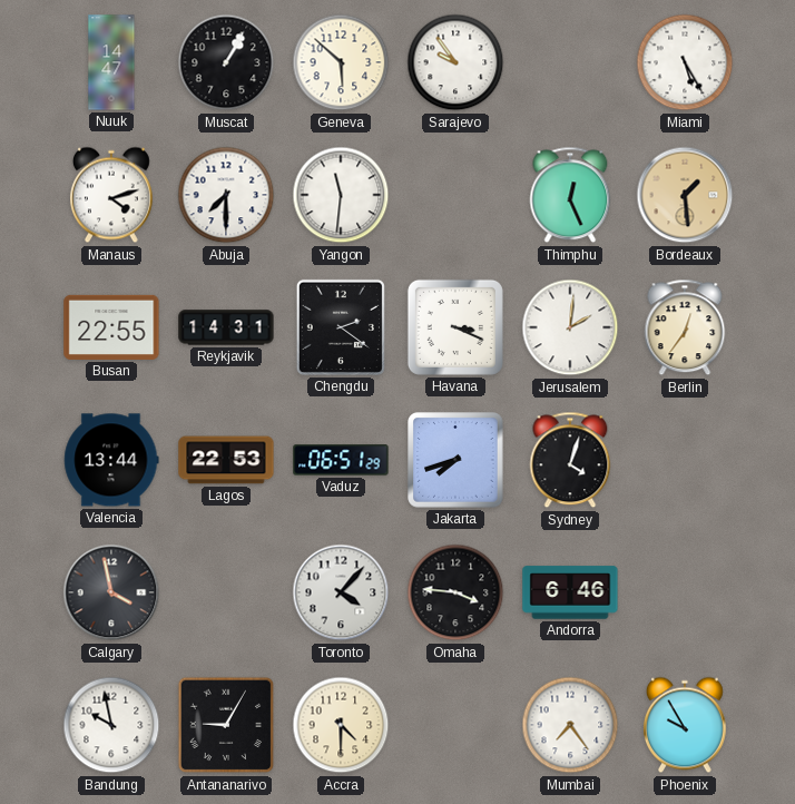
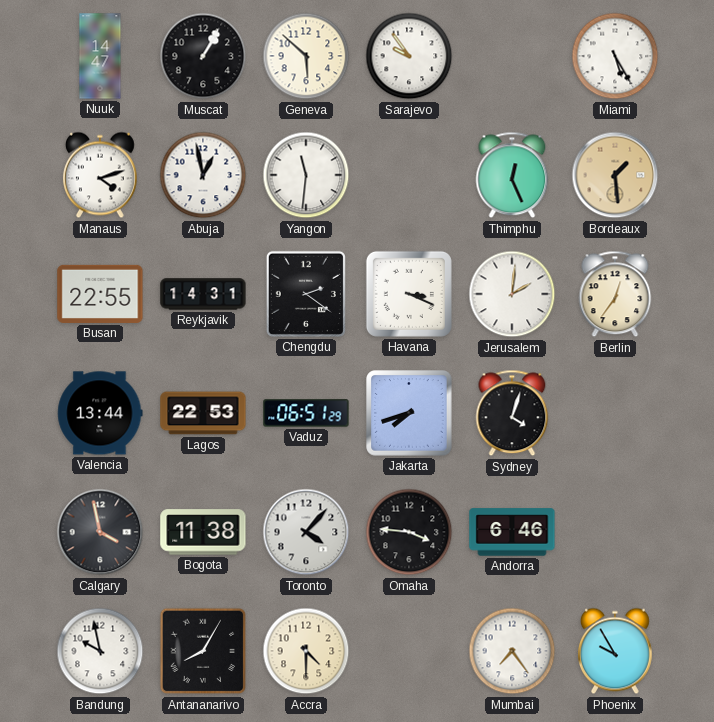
Abuja: 7:30 -> 12:58
Bogota: none -> 11:38
Antananarivo: 9:05 -> 8:05
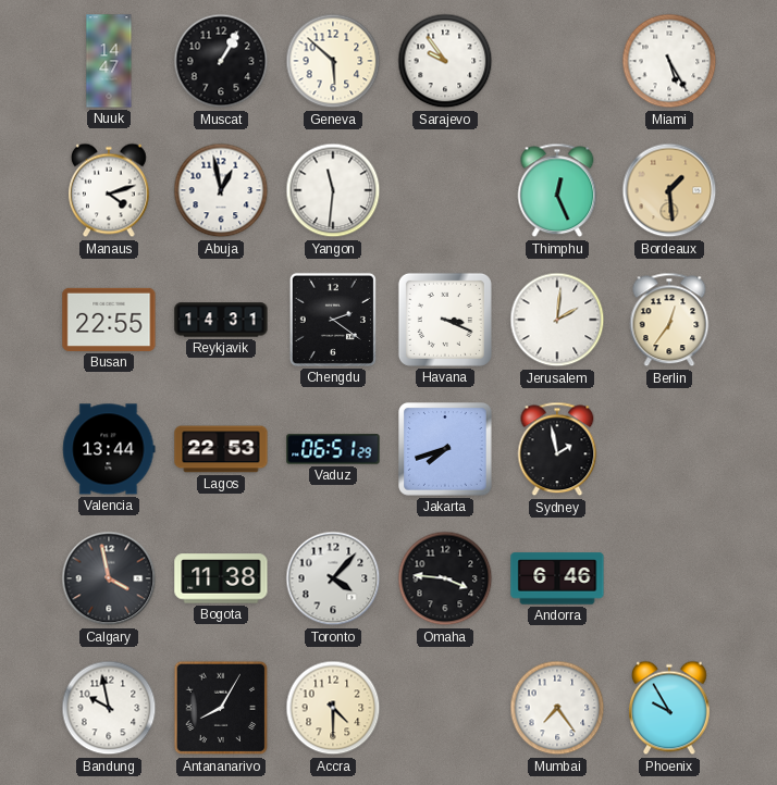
Sydney: 4:03 -> 1:58
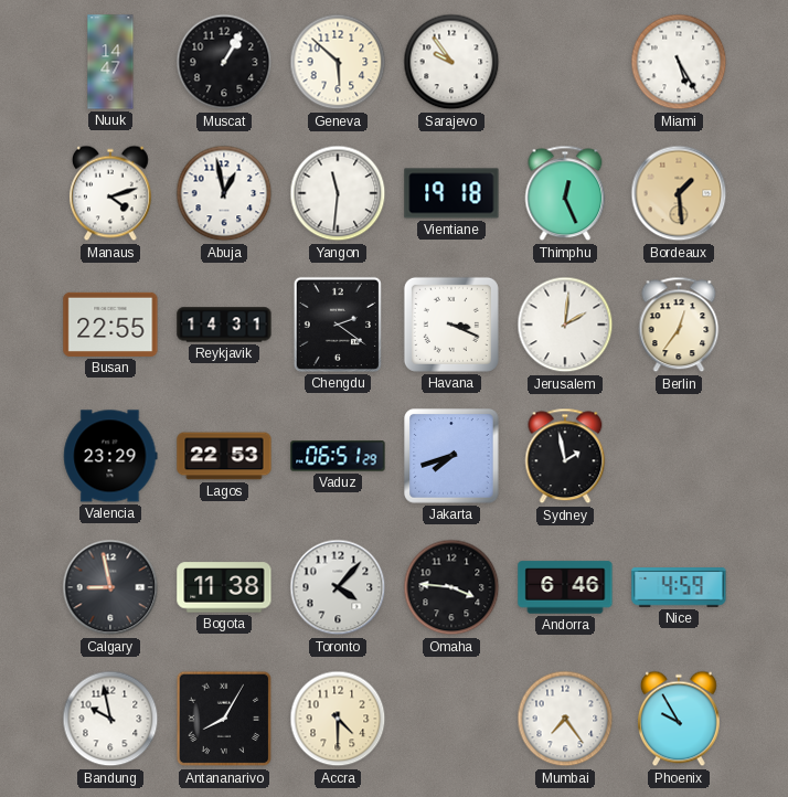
Vientiane: none -> 19:18
Valencia: 13:44 -> 23:29
Calgary: 3:58 -> 8:58
Nice: none -> 4:59
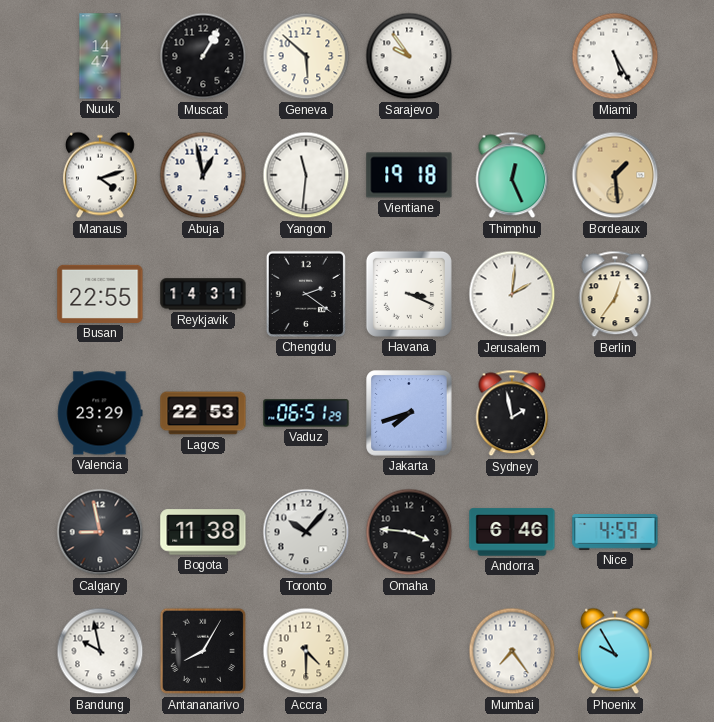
Toronto: 4:07 -> 10:07
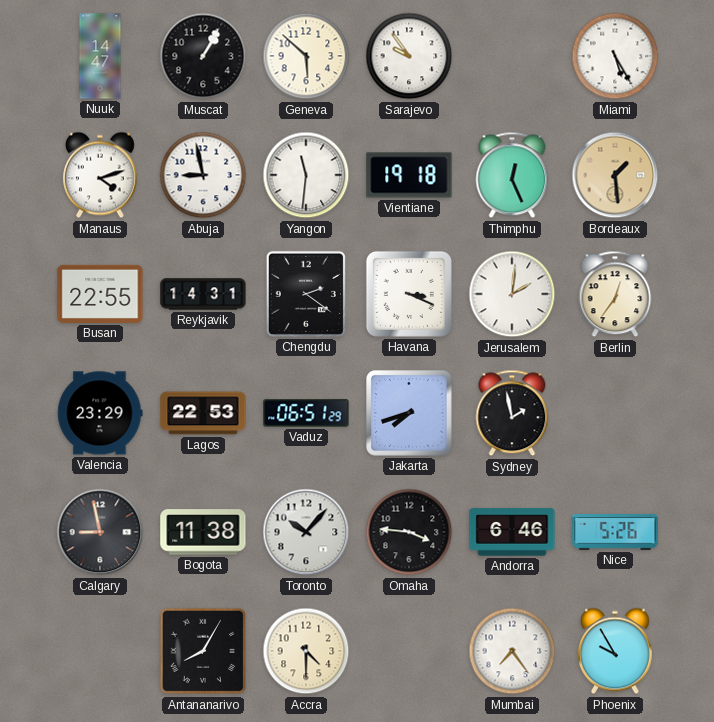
Abuja: 12:58 -> 8:58
Nice: 4:59 -> 5:26
Bandung: 9:58 -> none
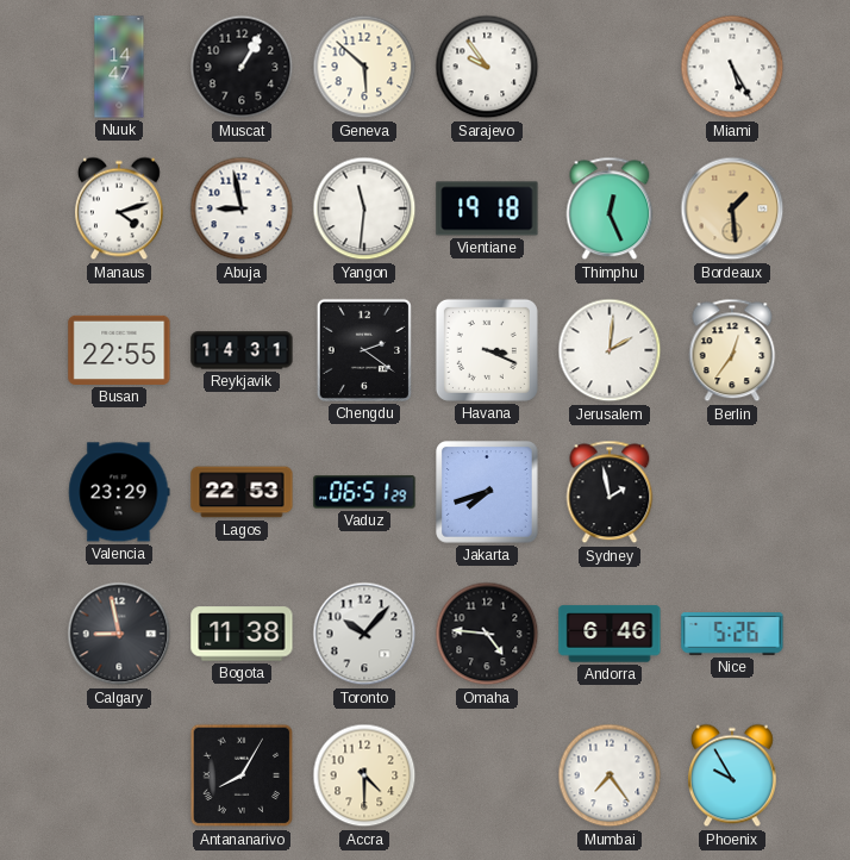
Omaha: 3:46 -> 4:46
